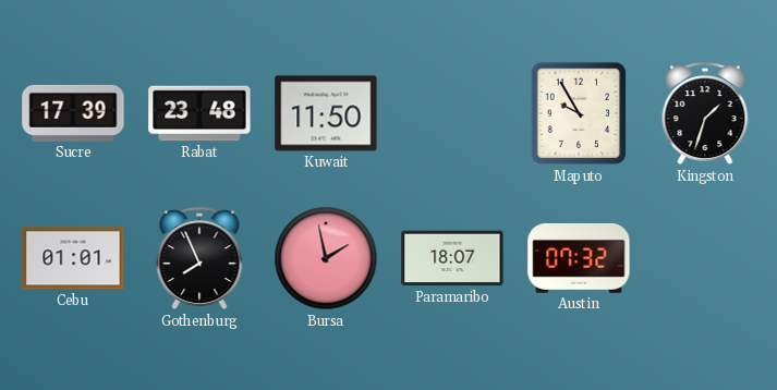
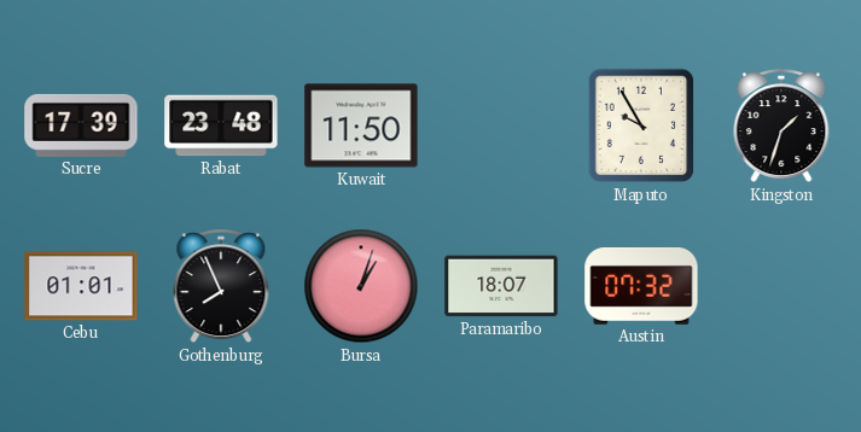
Bursa: 1:58 -> 1:03
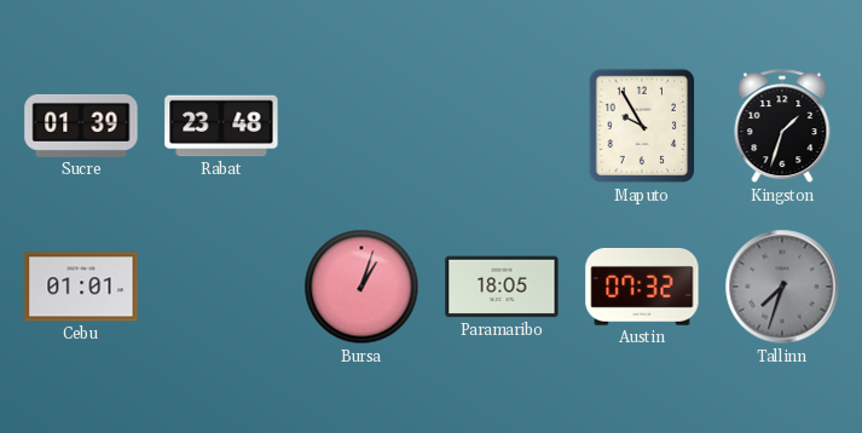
Sucre: 17:39 -> 01:39
Kuwait: 11:50 -> none
Gothenburg: 7:56 -> none
Paramaribo: 18:07 -> 18:05
Tallinn: none -> 7:33
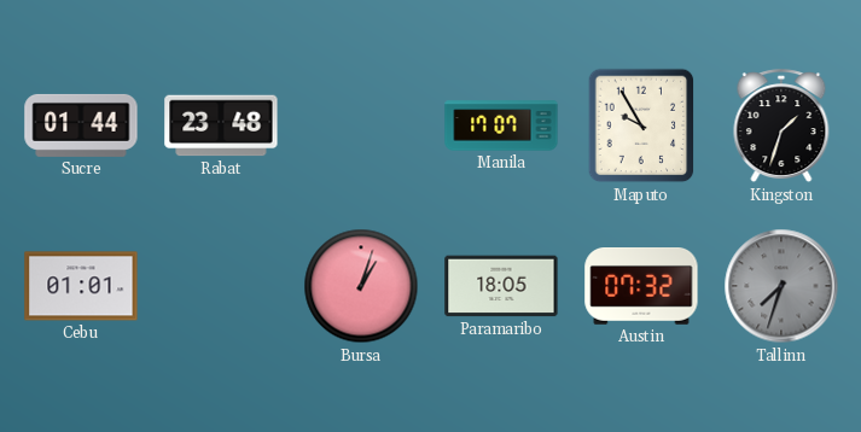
Sucre: 01:39 -> 01:44
Manila: none -> 17:07
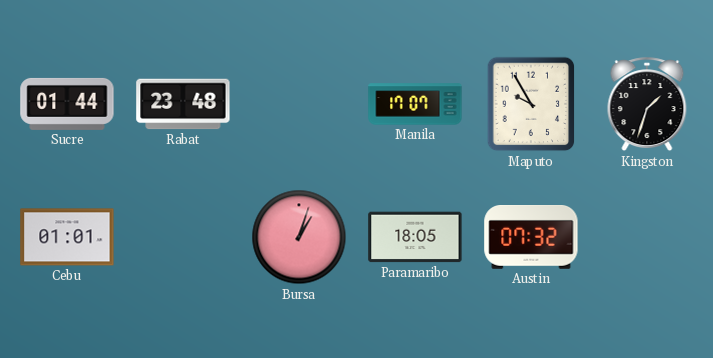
Tallinn: 7:33 -> none
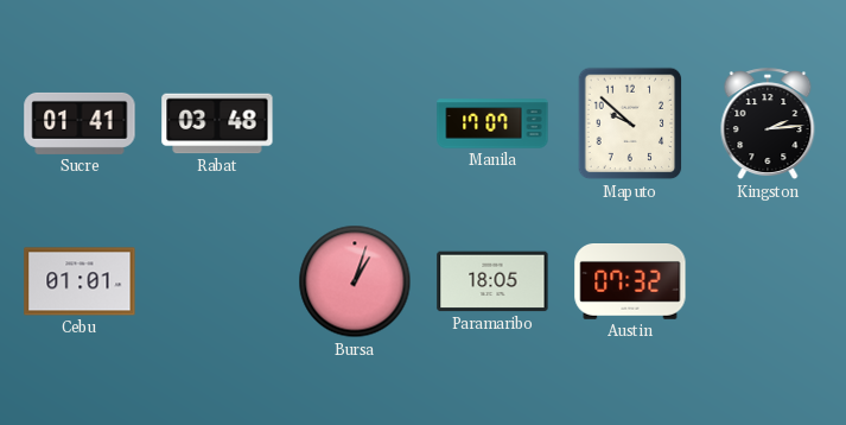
Sucre: 01:44 -> 01:41
Rabat: 23:48 -> 03:48
Maputo: 9:55 -> 9:52
Kingston: 1:33 -> 2:14
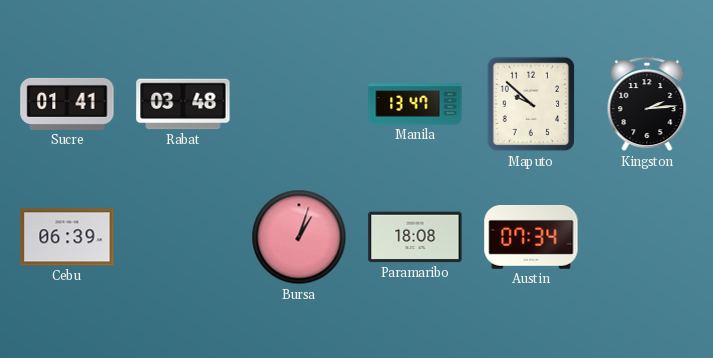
Manila: 17:07 -> 13:47
Cebu: 01:01 -> 06:39
Paramaribo: 18:05 -> 18:08
Austin: 07:32 -> 07:34
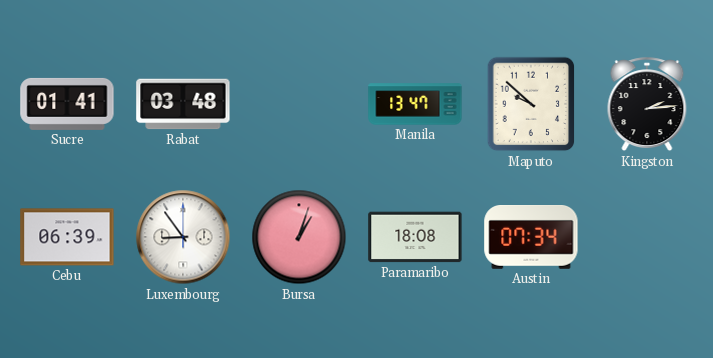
Luxembourg: none -> 8:54
